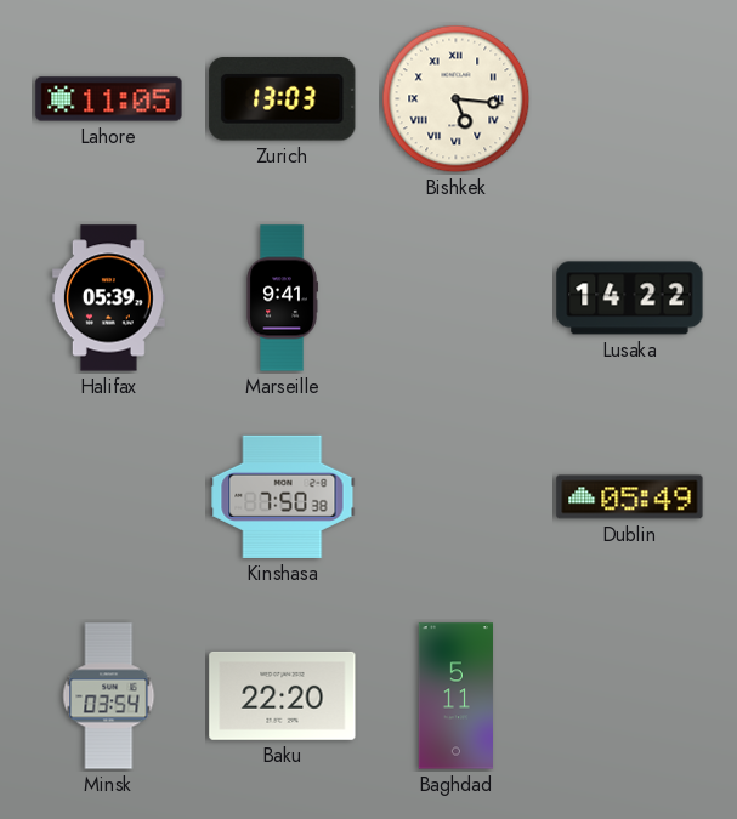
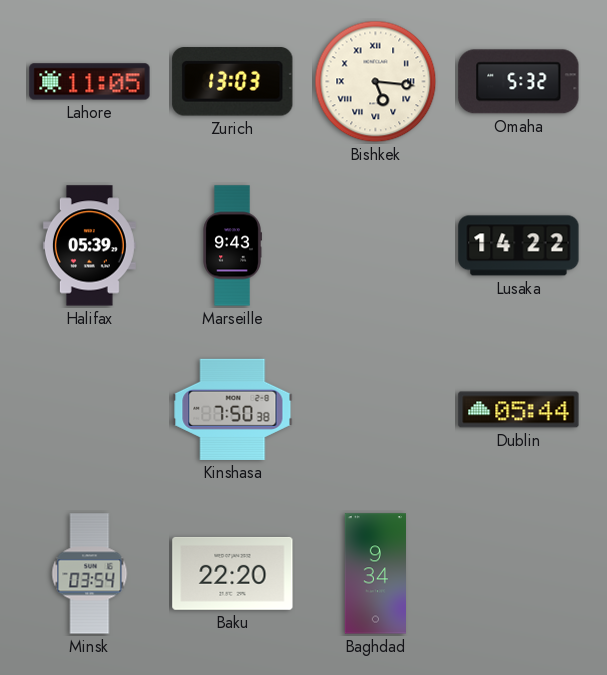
Omaha: none -> 5:32
Marseille: 9:41 -> 9:43
Dublin: 05:49 -> 05:44
Baghdad: 5:11 -> 9:34
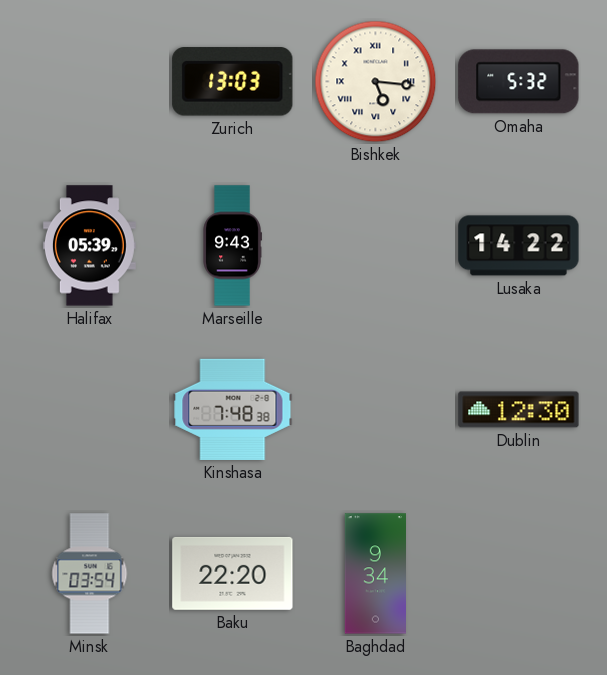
Lahore: 11:05 -> none
Kinshasa: 7:50 -> 7:48
Dublin: 05:44 -> 12:30
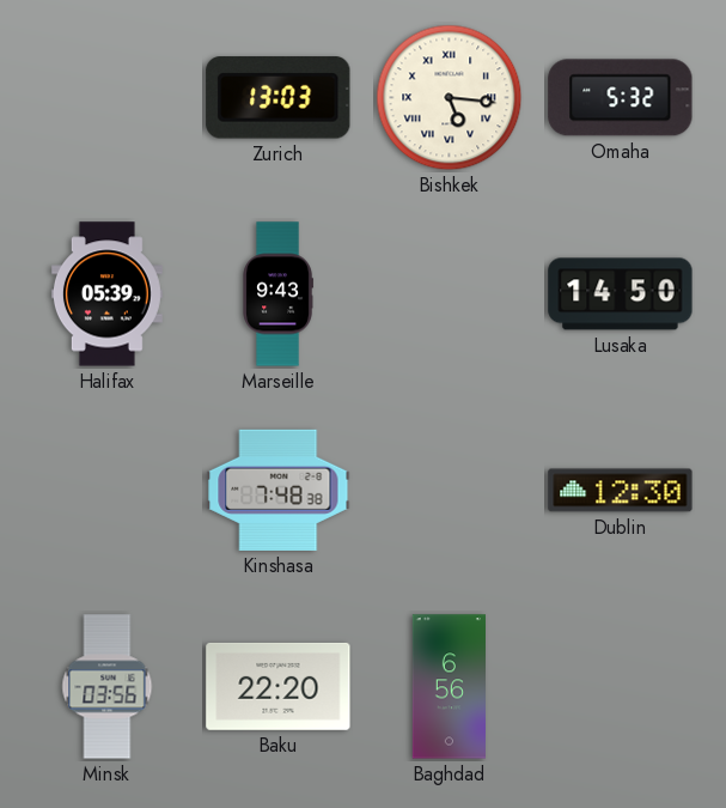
Lusaka: 14:22 -> 14:50
Minsk: 03:54 -> 03:56
Baghdad: 9:34 -> 6:56
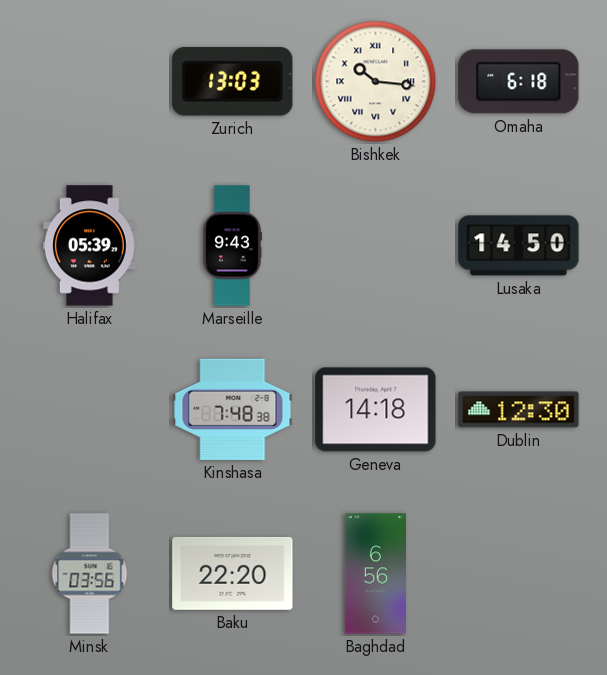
Bishkek: 5:16 -> 10:16
Omaha: 5:32 -> 6:18
Geneva: none -> 14:18
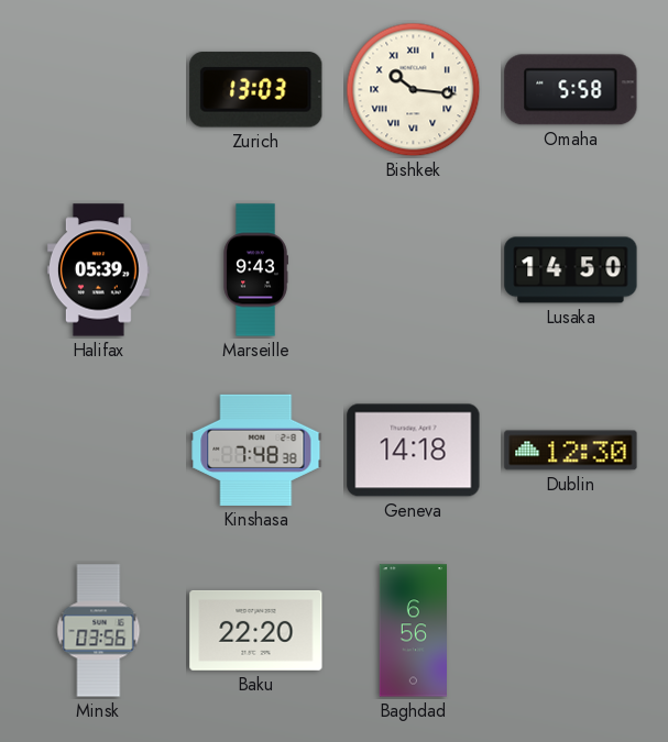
Omaha: 6:18 -> 5:58
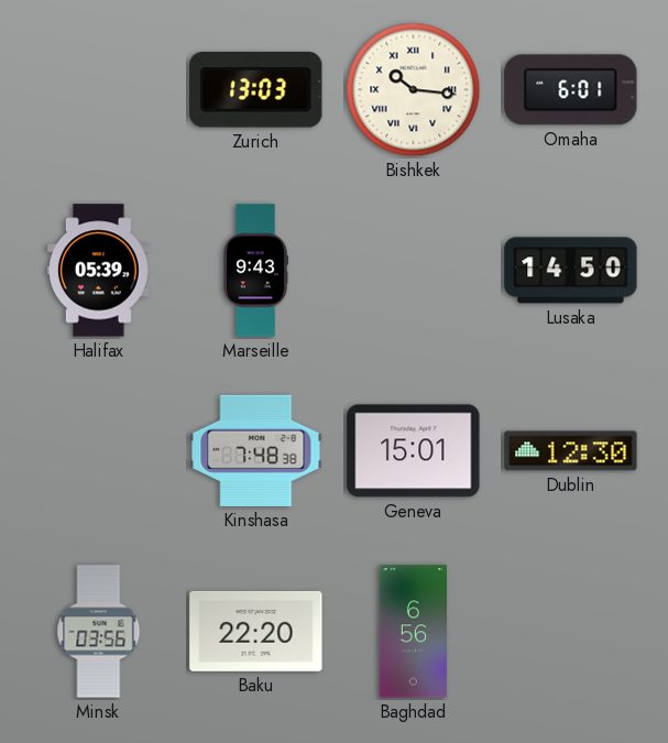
Omaha: 5:58 -> 6:01
Geneva: 14:18 -> 15:01
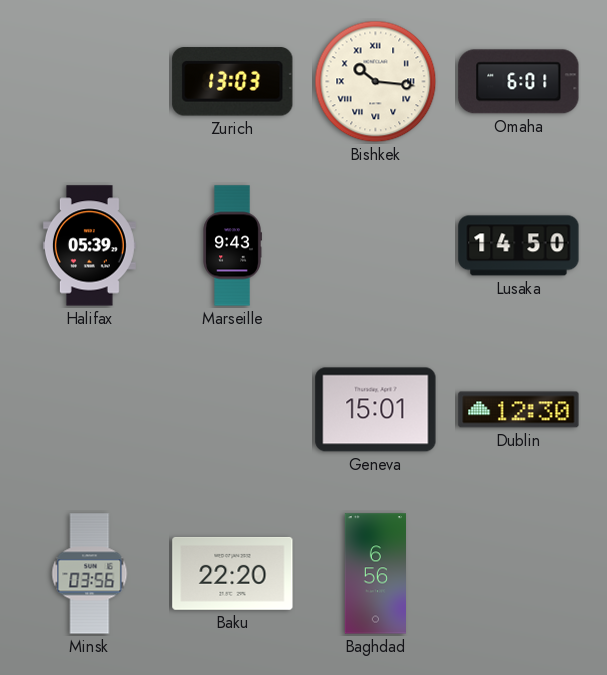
Kinshasa: 7:48 -> none
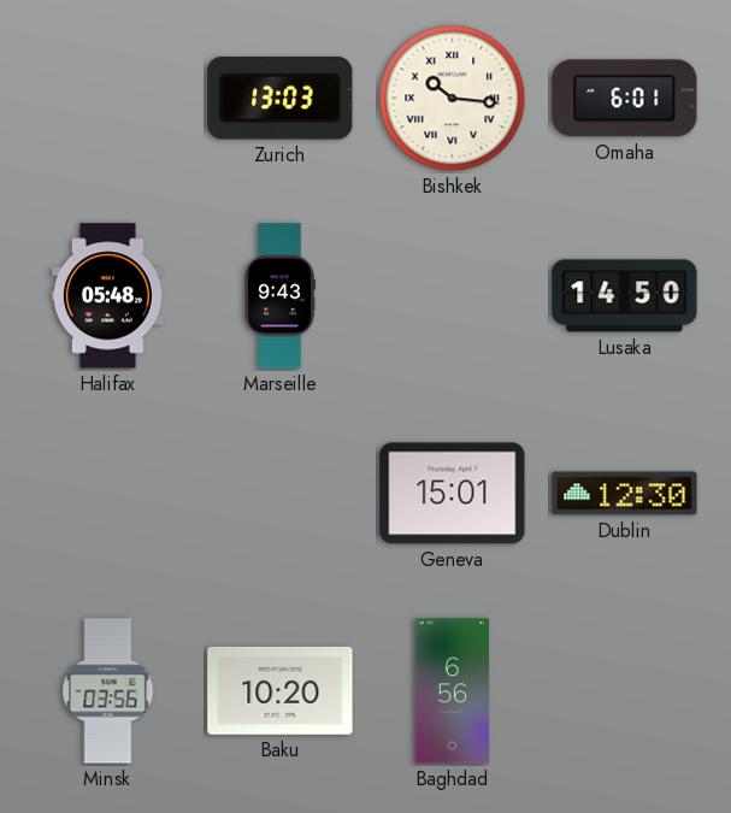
Halifax: 05:39 -> 05:48
Baku: 22:20 -> 10:20
